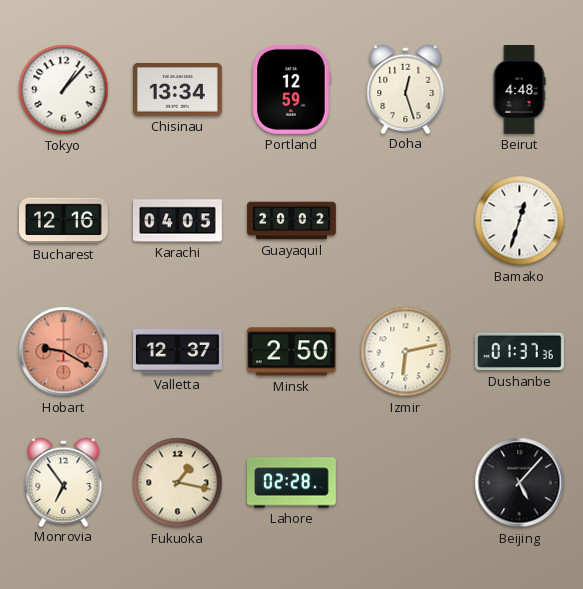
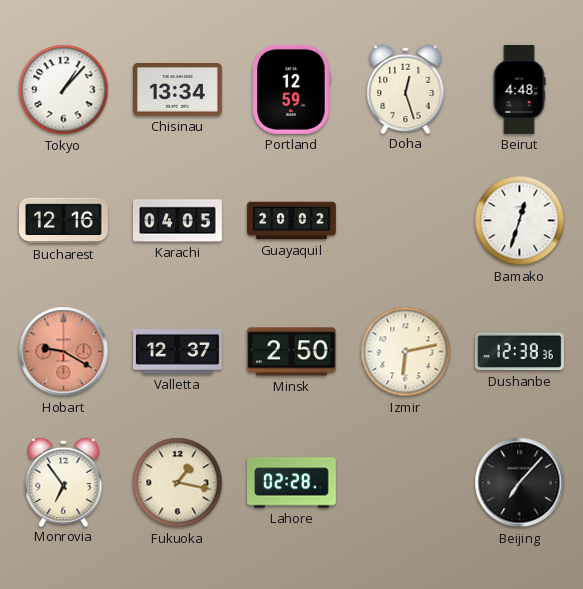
Dushanbe: 01:37 -> 12:38
Beijing: 5:07 -> 7:07
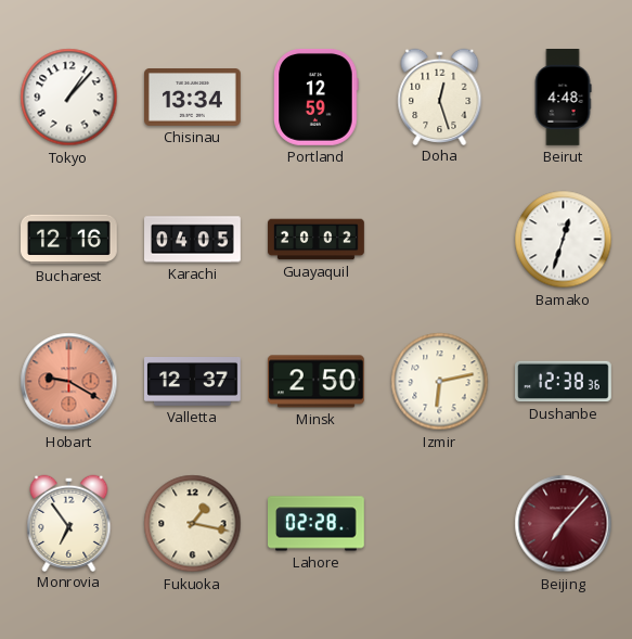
Beijing dial: black -> burgundy
